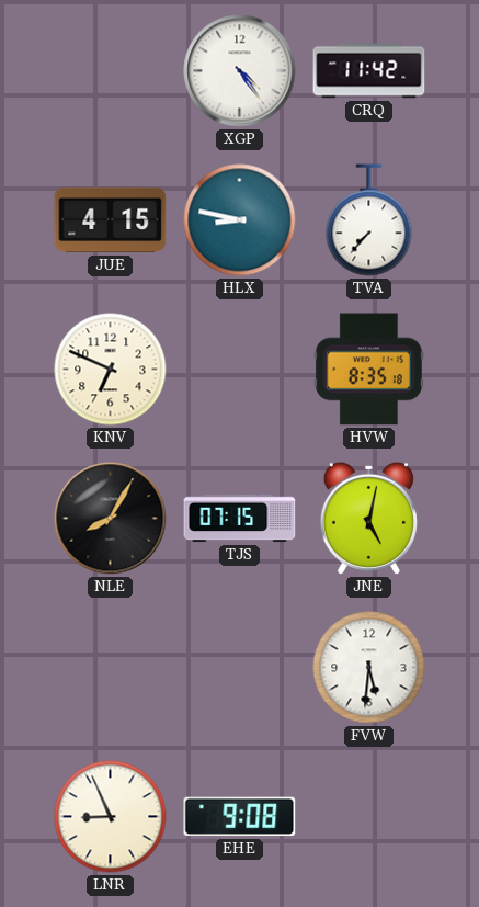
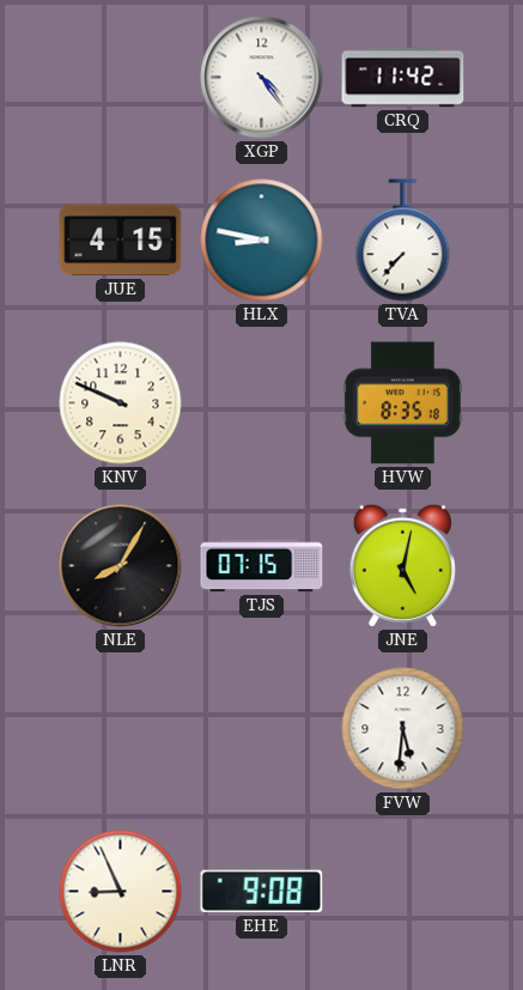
KNV: 6:49 -> 9:49
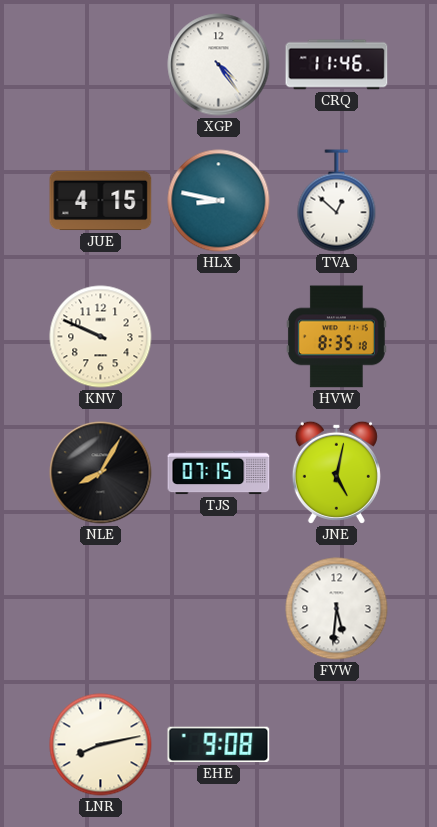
CRQ: 11:42 -> 11:46
TVA: 7:37 -> 12:52
LNR: 8:56 -> 8:13
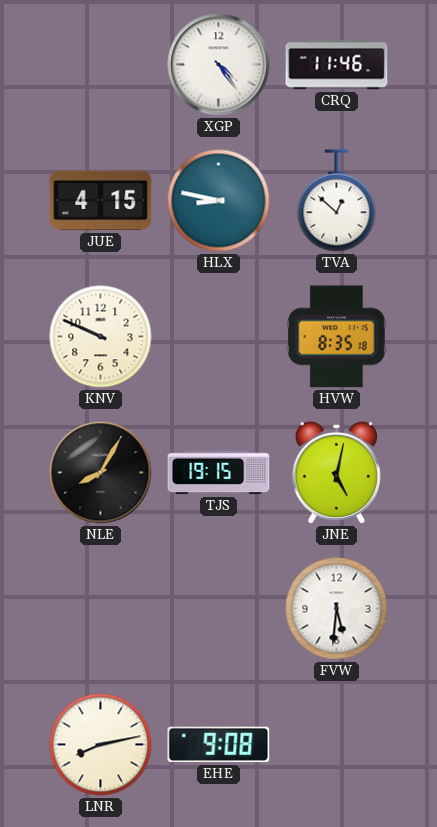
TJS: 07:15 -> 19:15
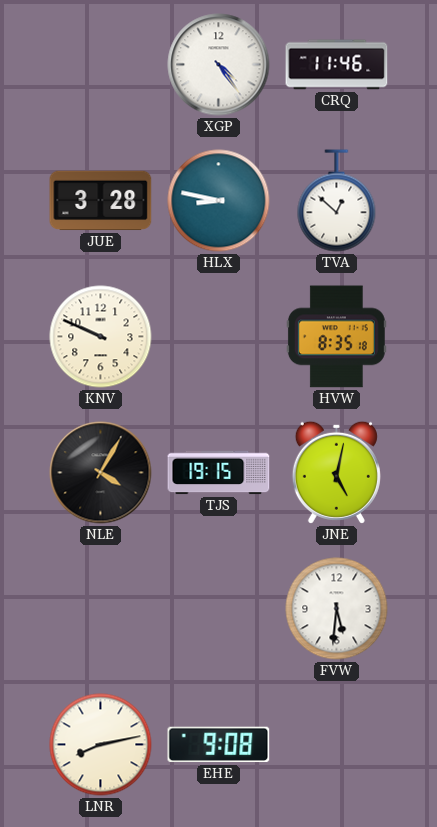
JUE: 4:15 -> 3:28
NLE: 8:05 -> 4:05
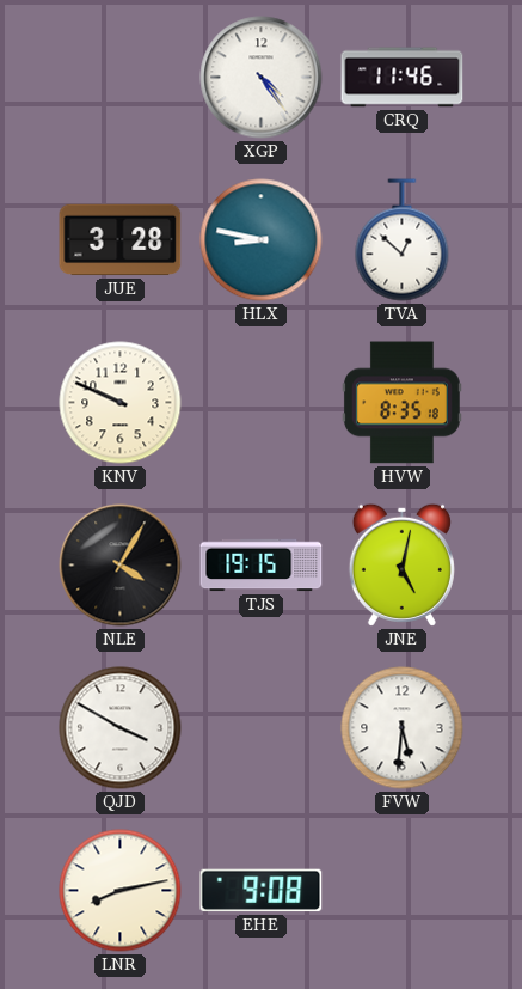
QJD: none -> 3:50
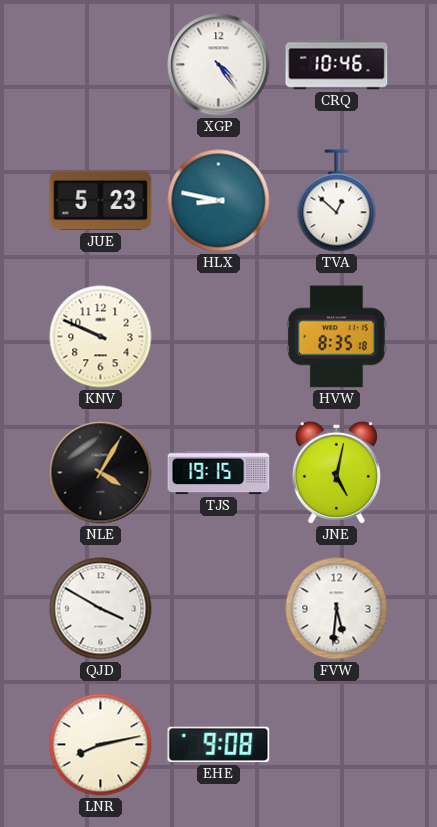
CRQ: 11:46 -> 10:46
JUE: 3:28 -> 5:23
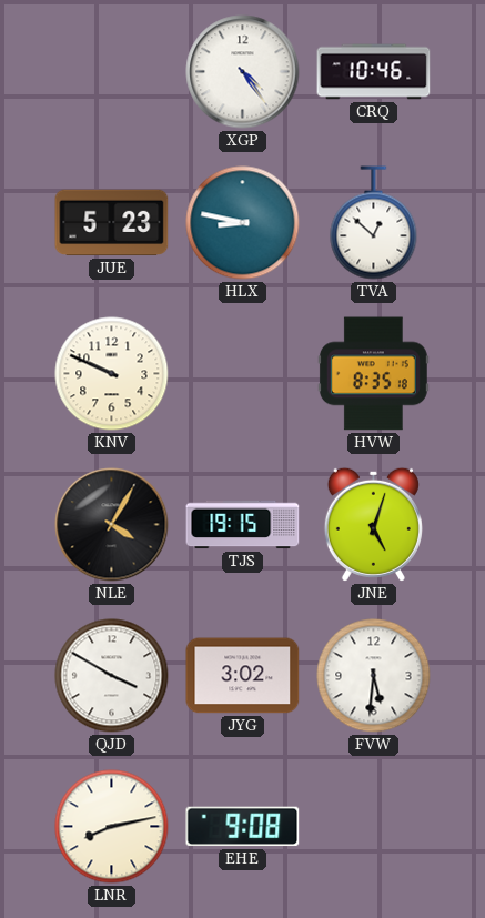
JNE: 5:02 -> 5:03
JYG: none -> 3:02
